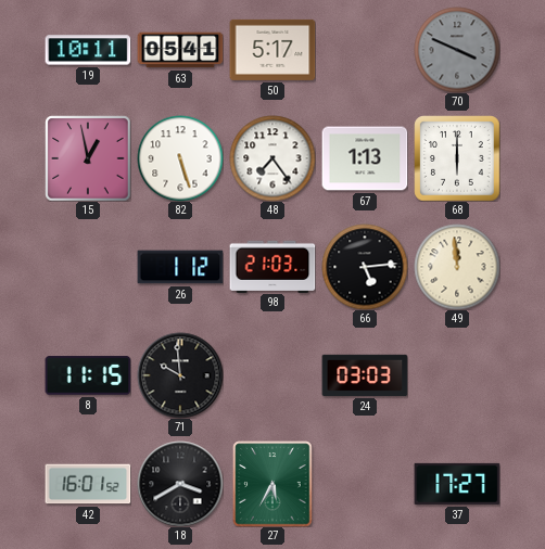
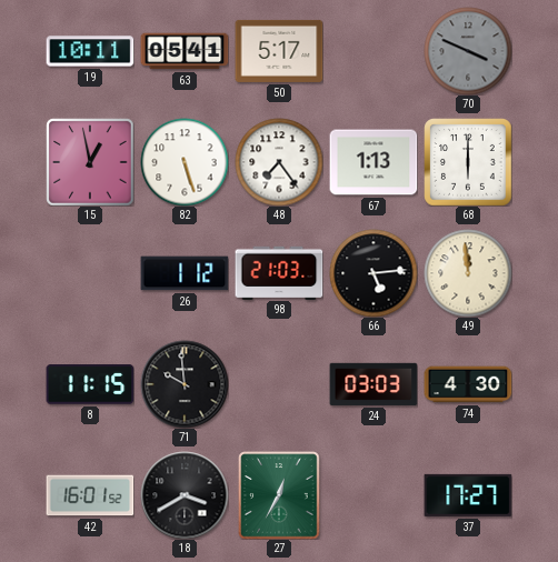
74: none -> 4:30
27: 5:35 -> 12:35
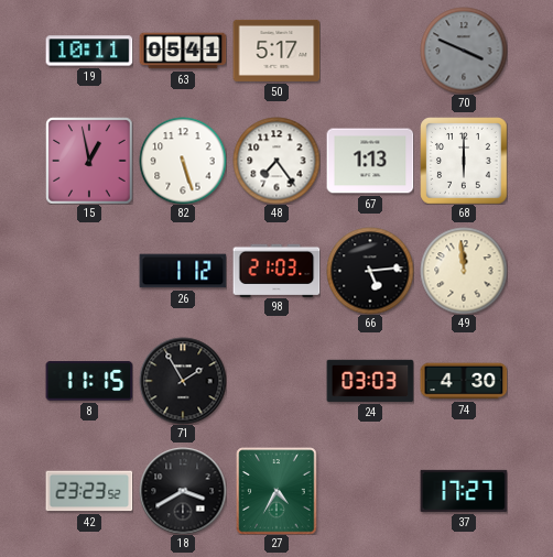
71: 9:59 -> 1:55
42: 16:01 -> 23:23
27: 12:35 -> 4:35
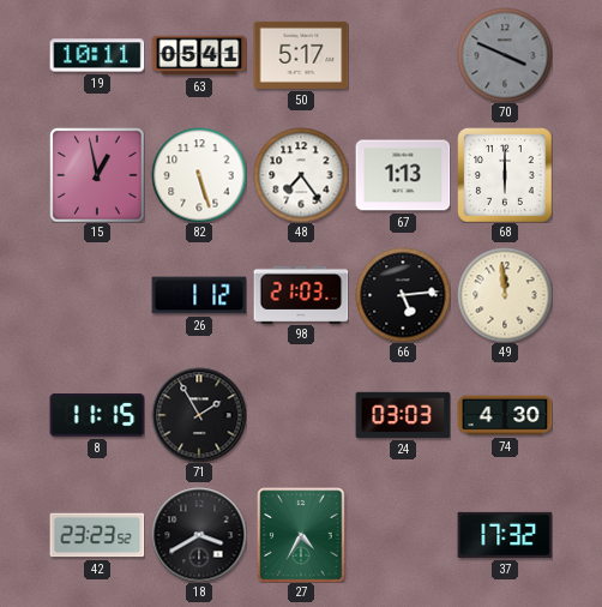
37: 17:27 -> 17:32
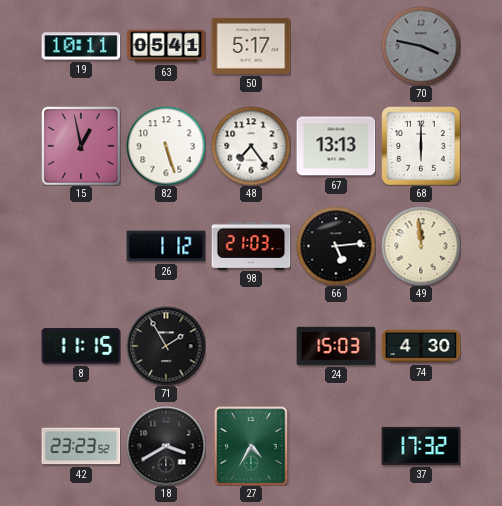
70: 3:49 -> 3:47
67: 1:13 -> 13:13
24: 03:03 -> 15:03
